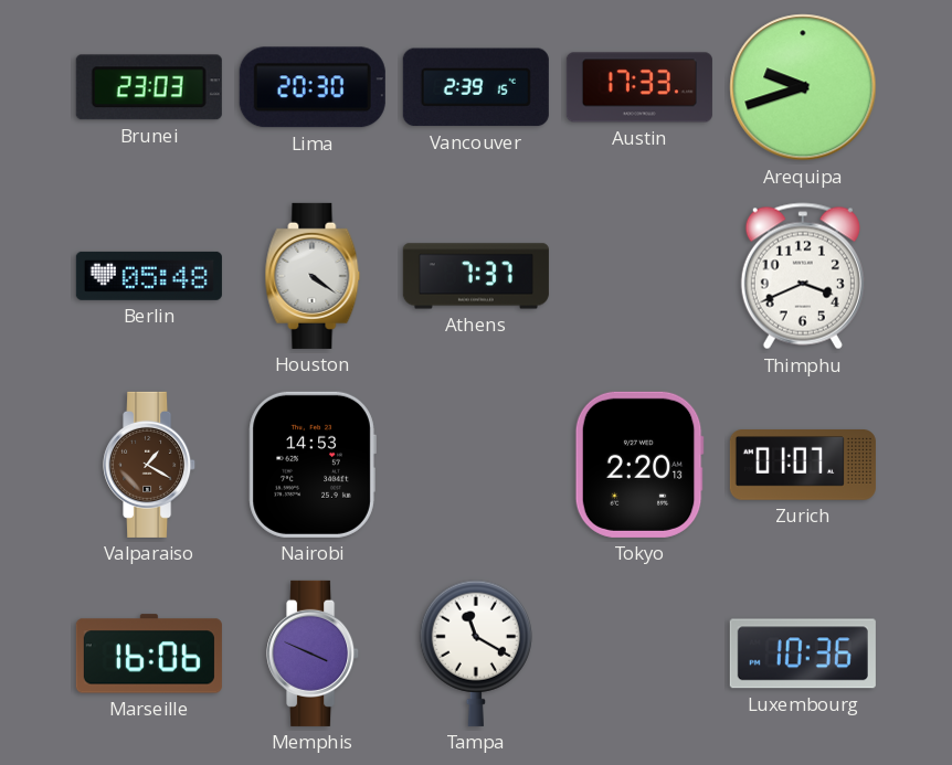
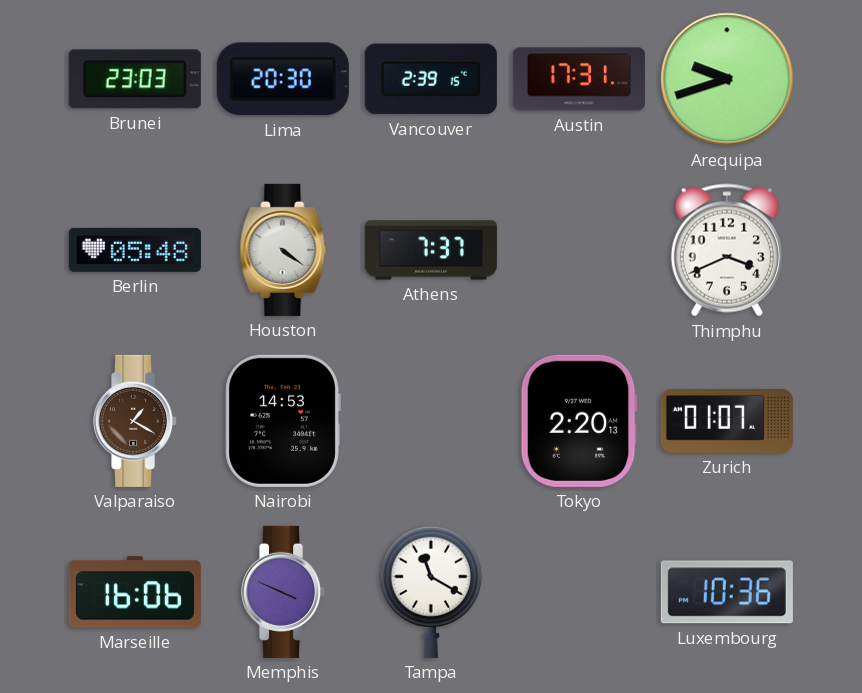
Austin: 17:33 -> 17:31
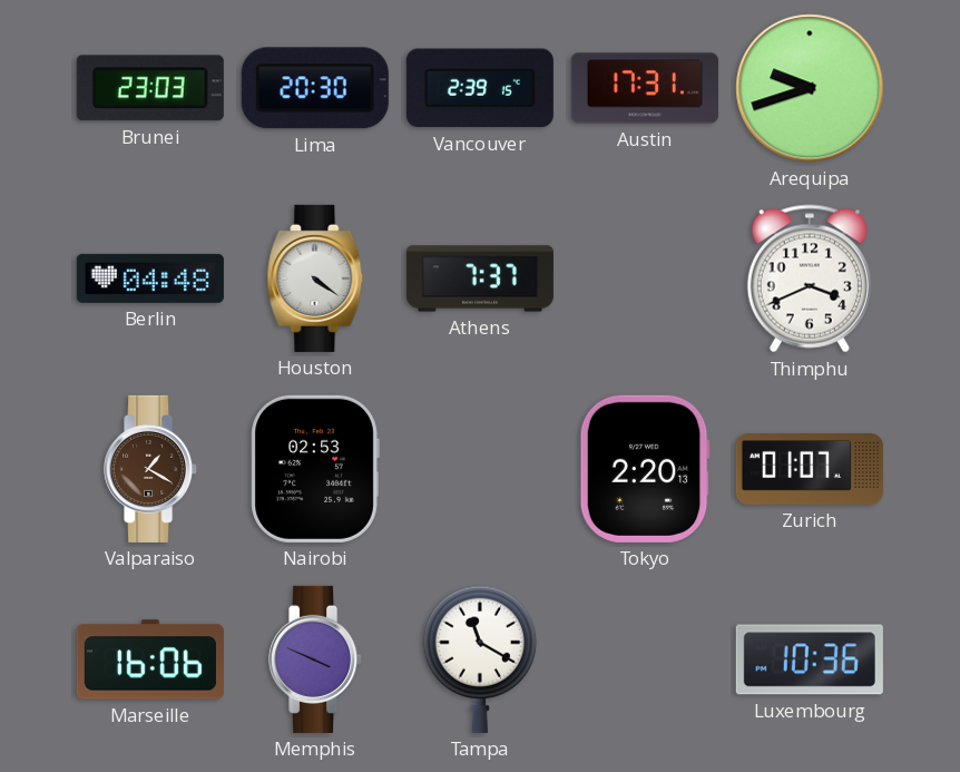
Berlin: 05:48 -> 04:48
Nairobi: 14:53 -> 02:53
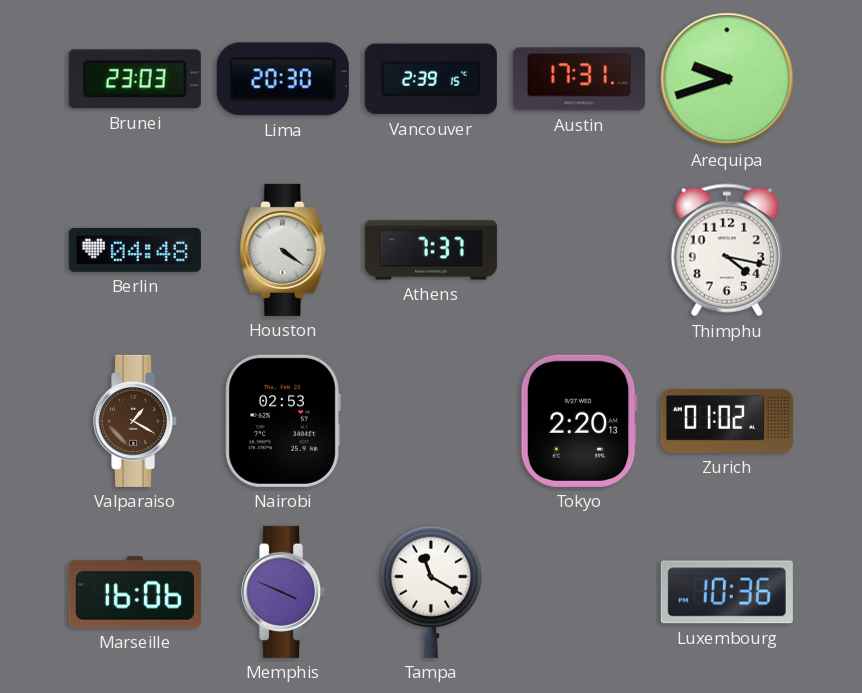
Thimphu: 3:41 -> 4:17
Zurich: 01:07 -> 01:02
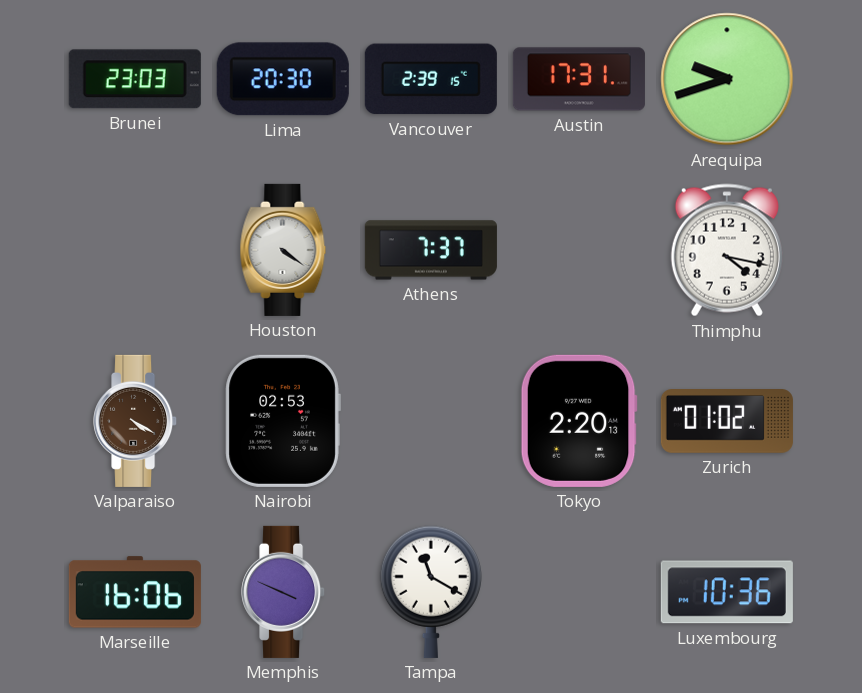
Berlin: 04:48 -> none
Valparaiso: 1:20 -> 4:20
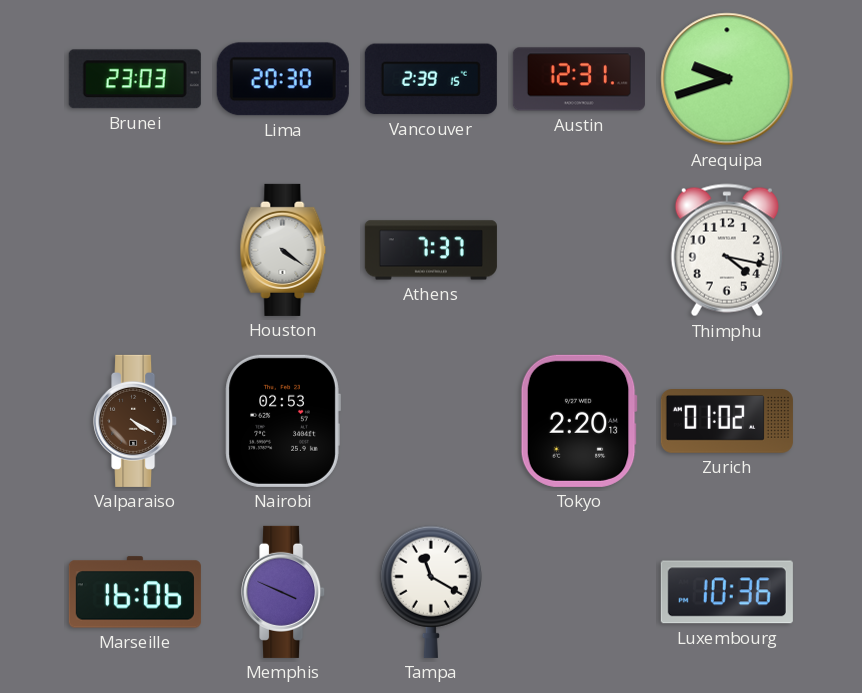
Austin: 17:31 -> 12:31
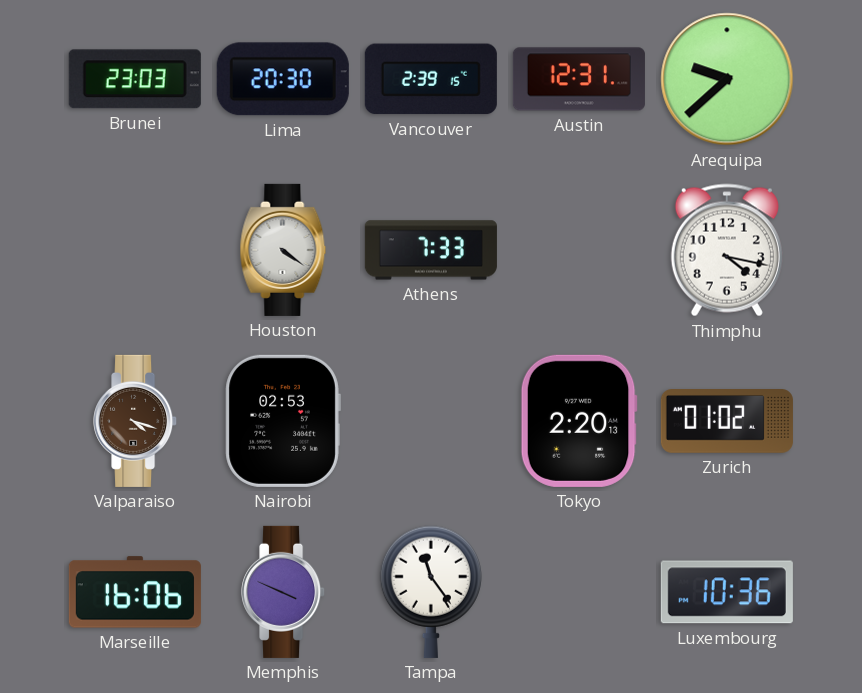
Arequipa: 9:42 -> 9:38
Athens: 7:37 -> 7:33
Valparaiso: 4:20 -> 4:18
Tampa: 11:20 -> 11:24
